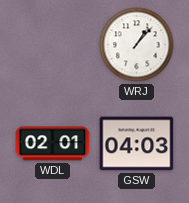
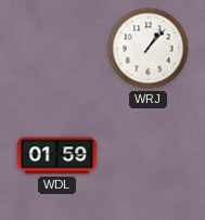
WDL: 02:01 -> 01:59
GSW: 04:03 -> none
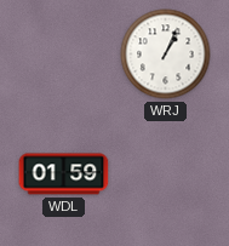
WRJ: 1:07 -> 1:04
